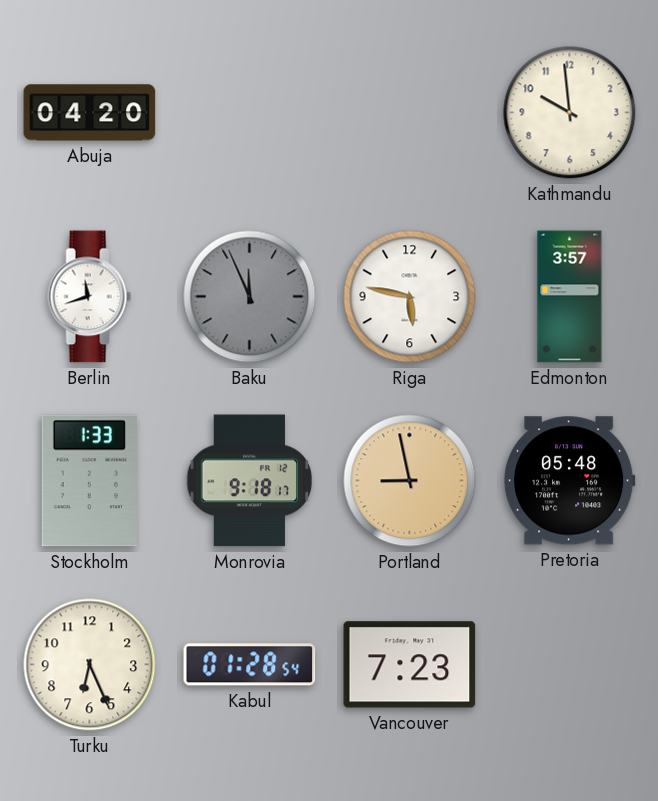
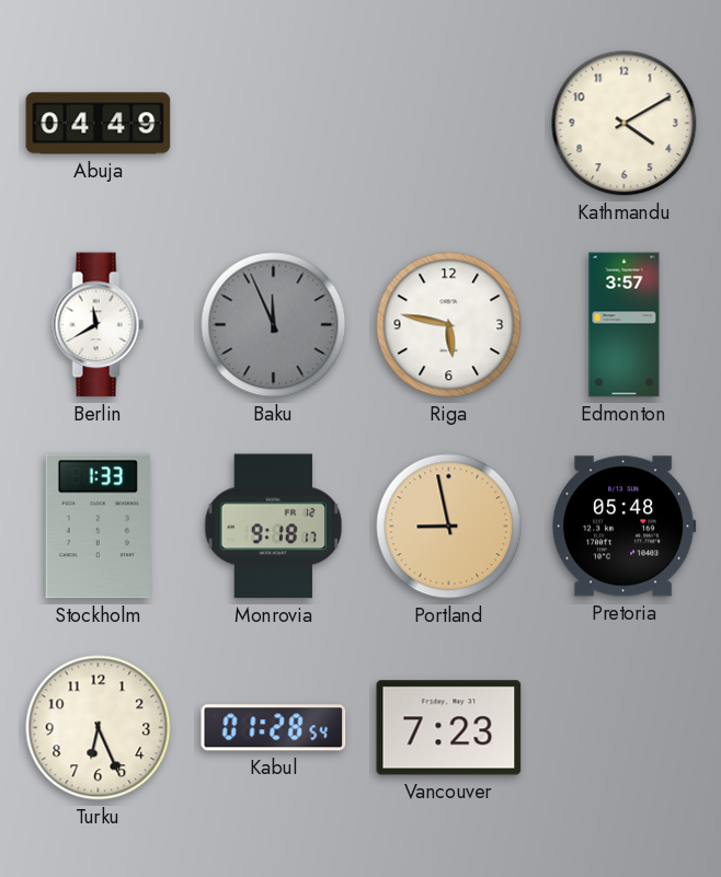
Abuja: 04:20 -> 04:49
Kathmandu: 9:59 -> 4:10
Berlin: 11:42 -> 11:40
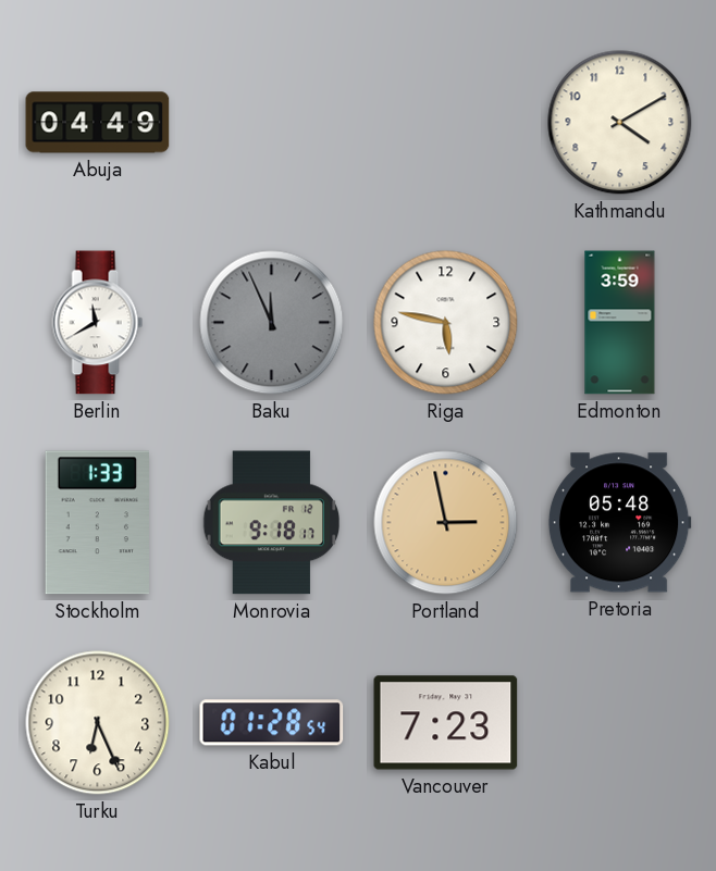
Edmonton: 3:57 -> 3:59
Portland: 8:58 -> 2:58
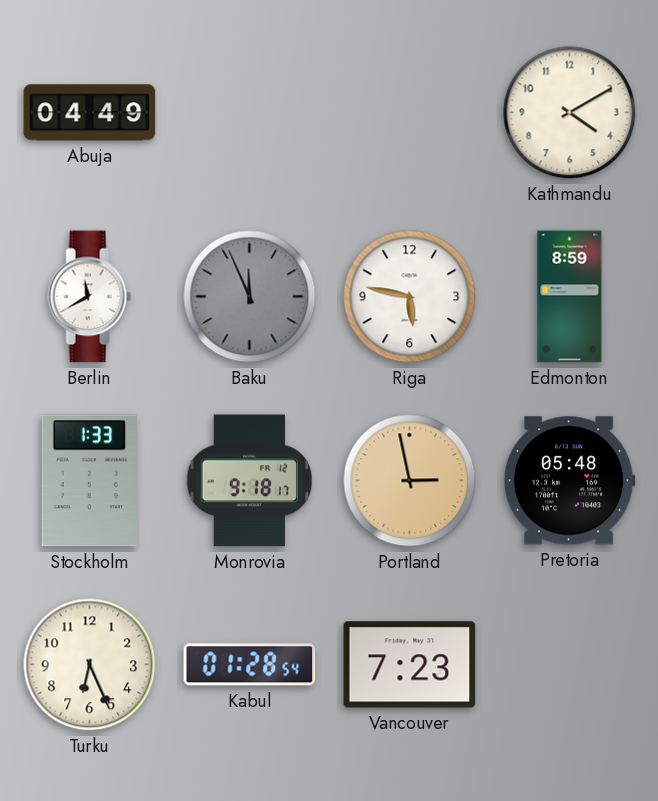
Edmonton: 3:59 -> 8:59
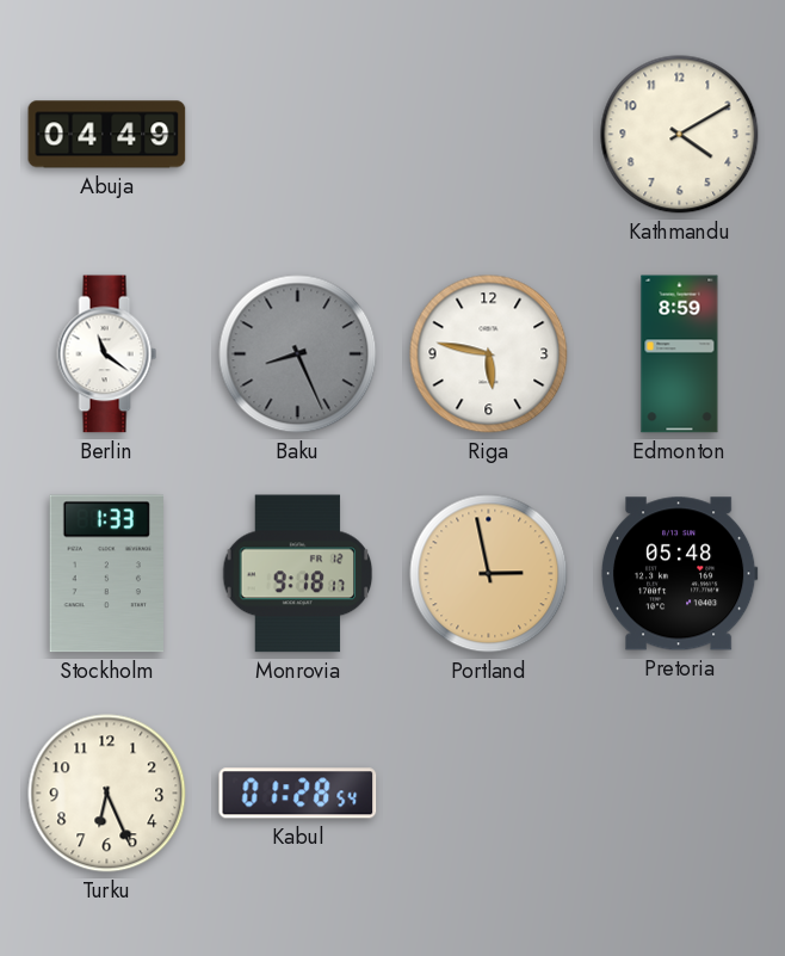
Berlin: 11:40 -> 11:21
Baku: 11:56 -> 8:26
Vancouver: 7:23 -> none
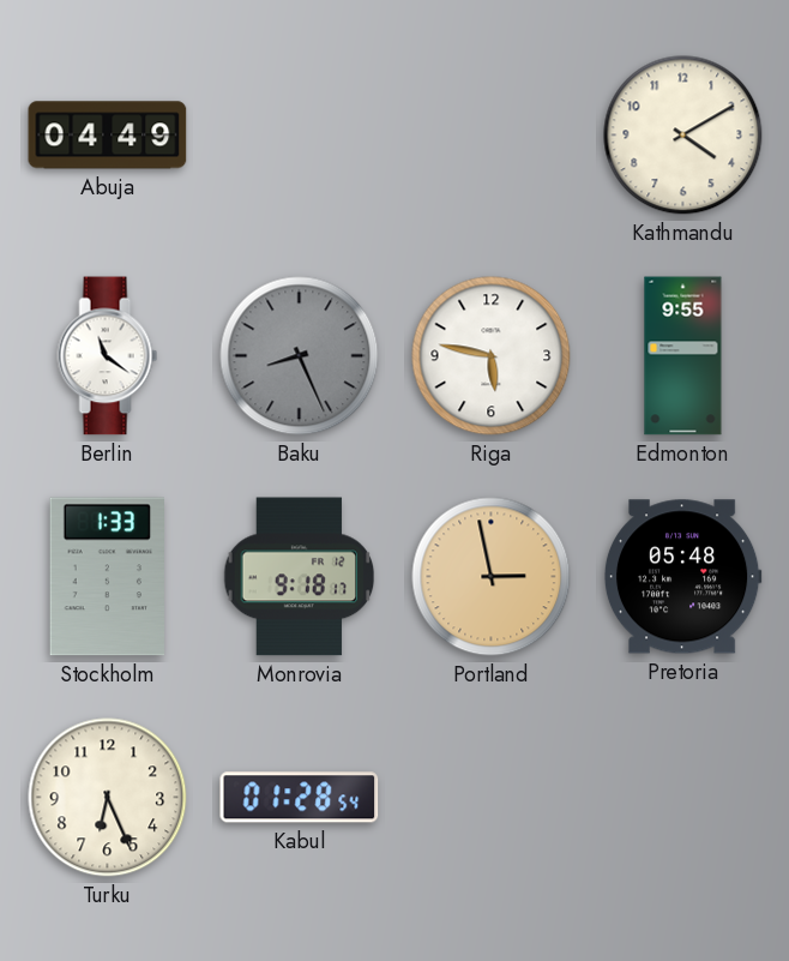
Edmonton: 8:59 -> 9:55
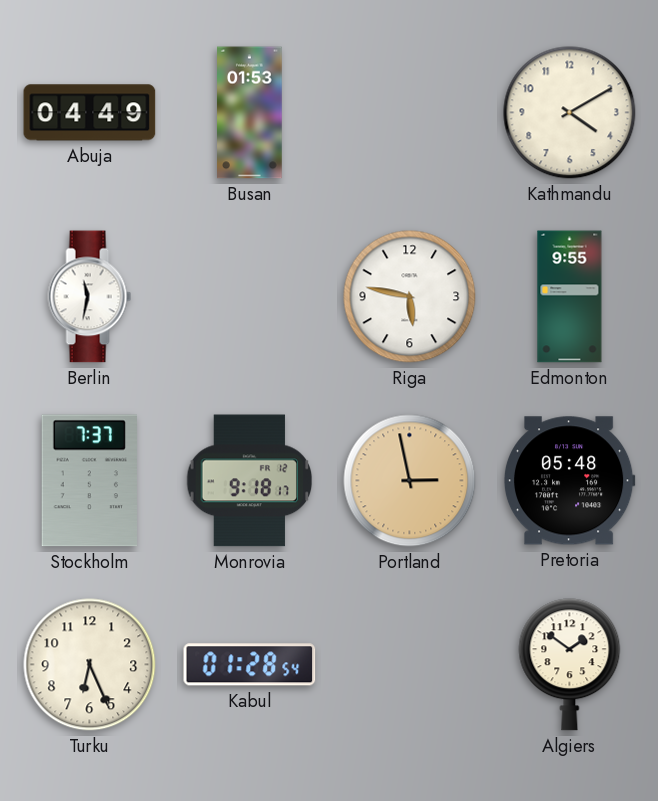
Busan: none -> 01:53
Berlin: 11:21 -> 11:32
Baku: 8:26 -> none
Stockholm: 1:33 -> 7:37
Algiers: none -> 1:51
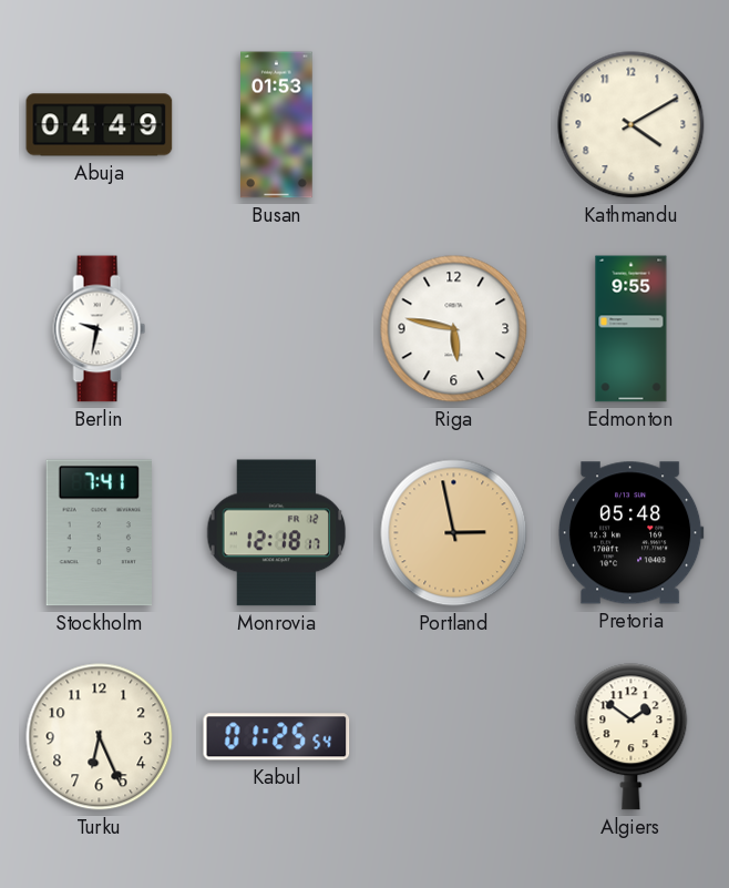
Berlin: 11:32 -> 9:32
Stockholm: 7:37 -> 7:41
Monrovia: 9:18 -> 12:18
Kabul: 01:28 -> 01:25
